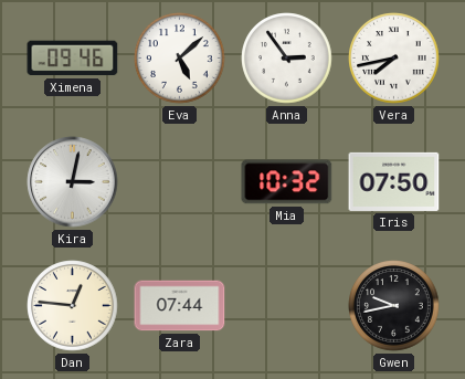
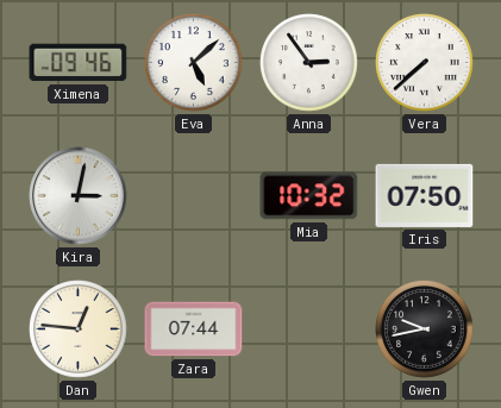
Vera: 7:43 -> 7:38
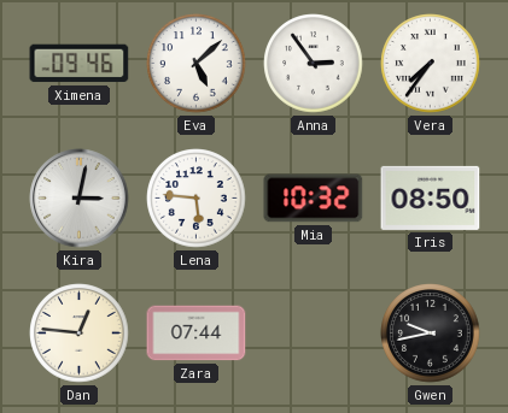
Vera: 7:38 -> 7:36
Lena: none -> 5:46
Iris: 07:50 -> 08:50
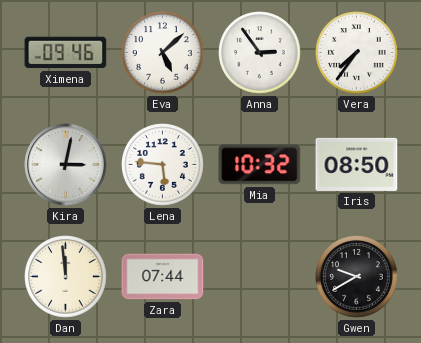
Dan: 12:46 -> 11:59
Gwen: 9:43 -> 9:40
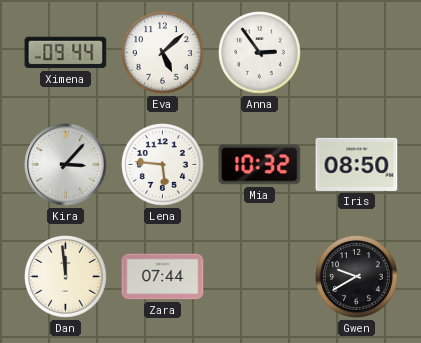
Ximena: 09:46 -> 09:44
Vera: 7:36 -> none
Kira: 3:02 -> 3:07
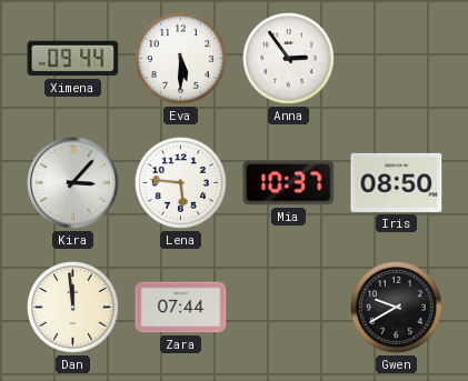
Eva: 5:08 -> 5:30
Mia: 10:32 -> 10:37
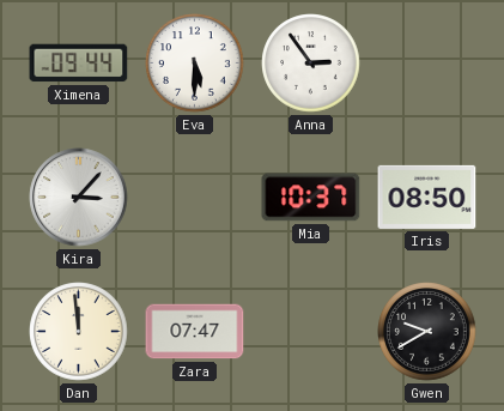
Lena: 5:46 -> none
Zara: 07:44 -> 07:47
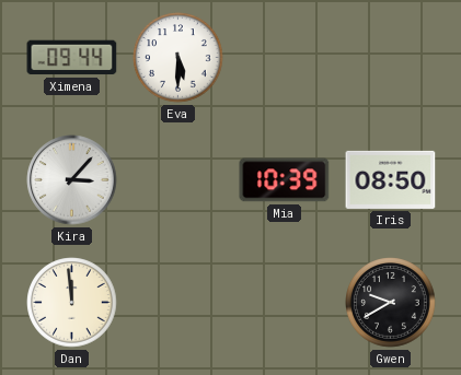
Anna: 2:54 -> none
Mia: 10:37 -> 10:39
Zara: 07:47 -> none
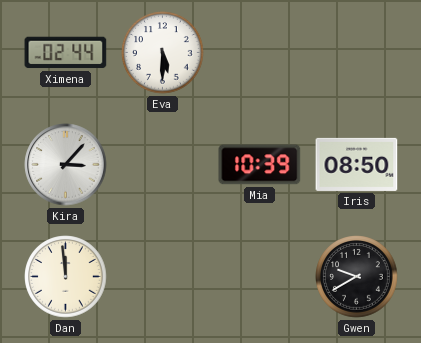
Ximena: 09:44 -> 02:44
